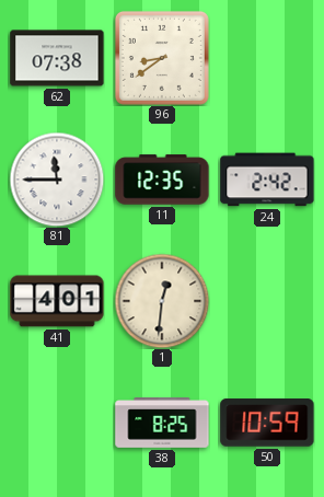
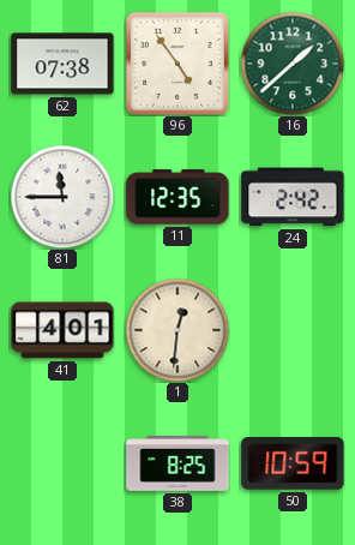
96: 8:39 -> 4:54
16: none -> 1:38
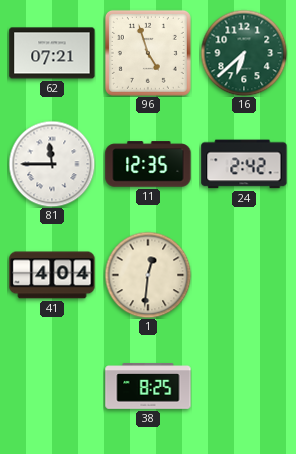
62: 07:38 -> 07:21
96: 4:54 -> 4:57
16: 1:38 -> 6:38
41: 4:01 -> 4:04
50: 10:59 -> none
